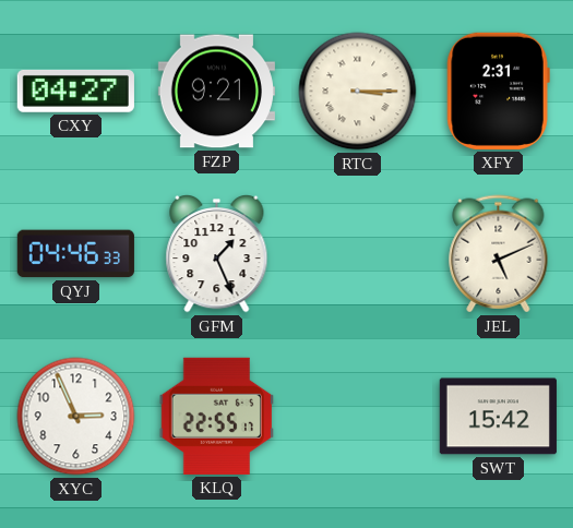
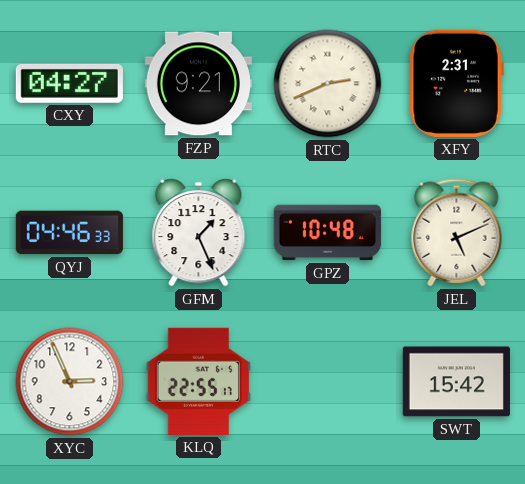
RTC: 3:15 -> 2:41
GPZ: none -> 10:48
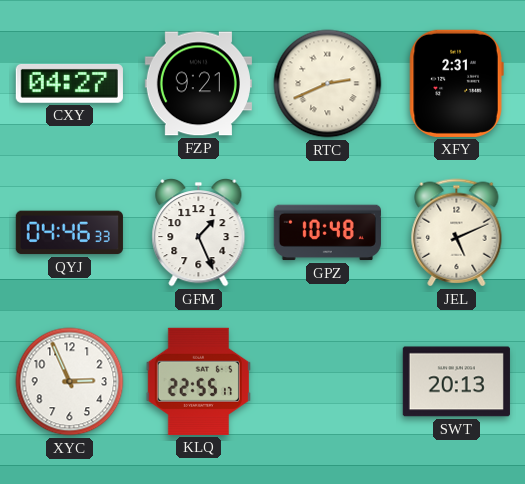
SWT: 15:42 -> 20:13
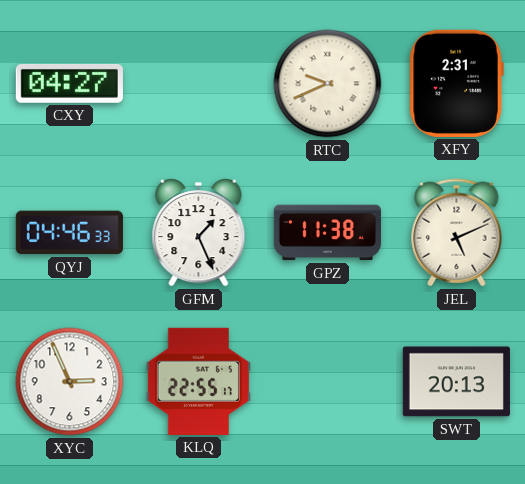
FZP: 9:21 -> none
RTC: 2:41 -> 9:41
GPZ: 10:48 -> 11:38
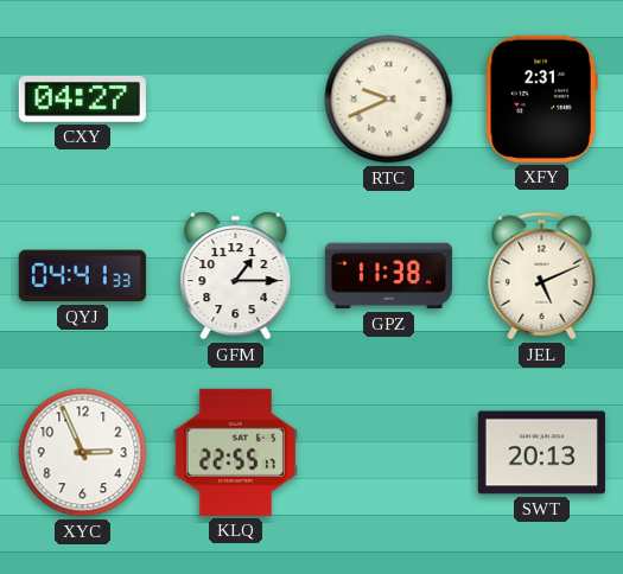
QYJ: 04:46 -> 04:41
GFM: 1:26 -> 1:15
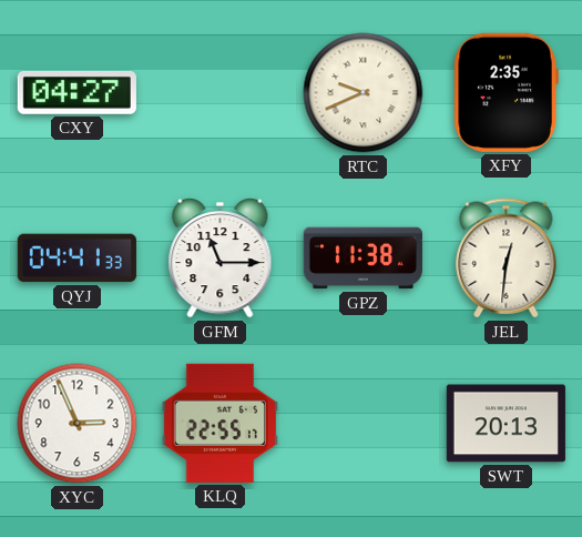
XFY: 2:31 -> 2:35
GFM: 1:15 -> 11:15
JEL: 5:11 -> 12:31
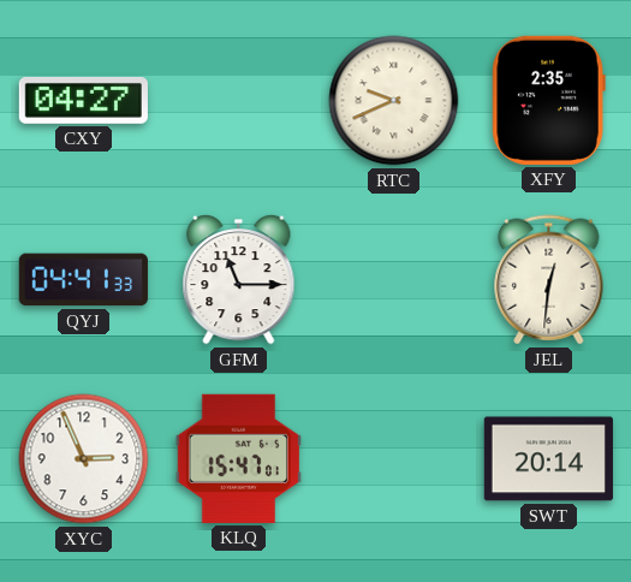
GPZ: 11:38 -> none
KLQ: 22:55 -> 15:47
SWT: 20:13 -> 20:14
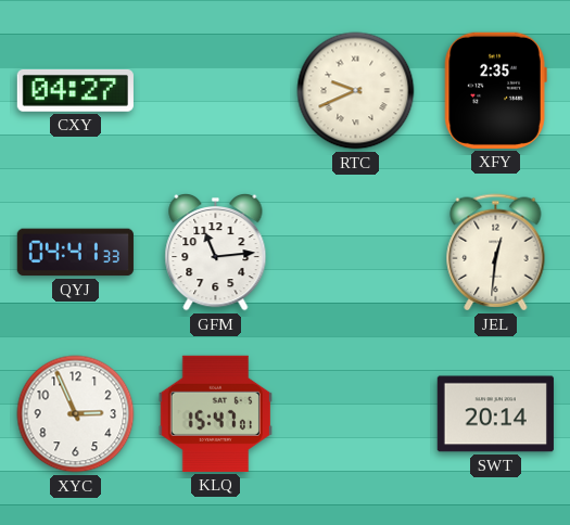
GFM: 11:15 -> 11:14
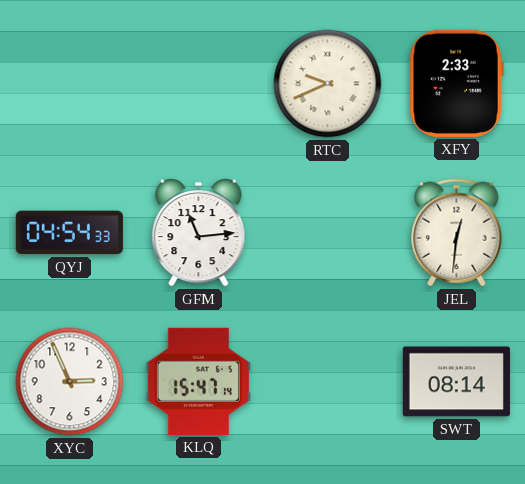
CXY: 04:27 -> none
XFY: 2:35 -> 2:33
QYJ: 04:41 -> 04:54
KLQ: 15:47:01 -> 15:47:14
SWT: 20:14 -> 08:14
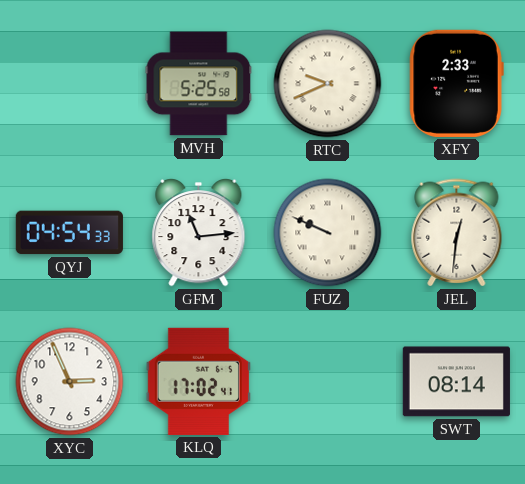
MVH: none -> 5:25
FUZ: none -> 9:49
KLQ: 15:47 -> 17:02
